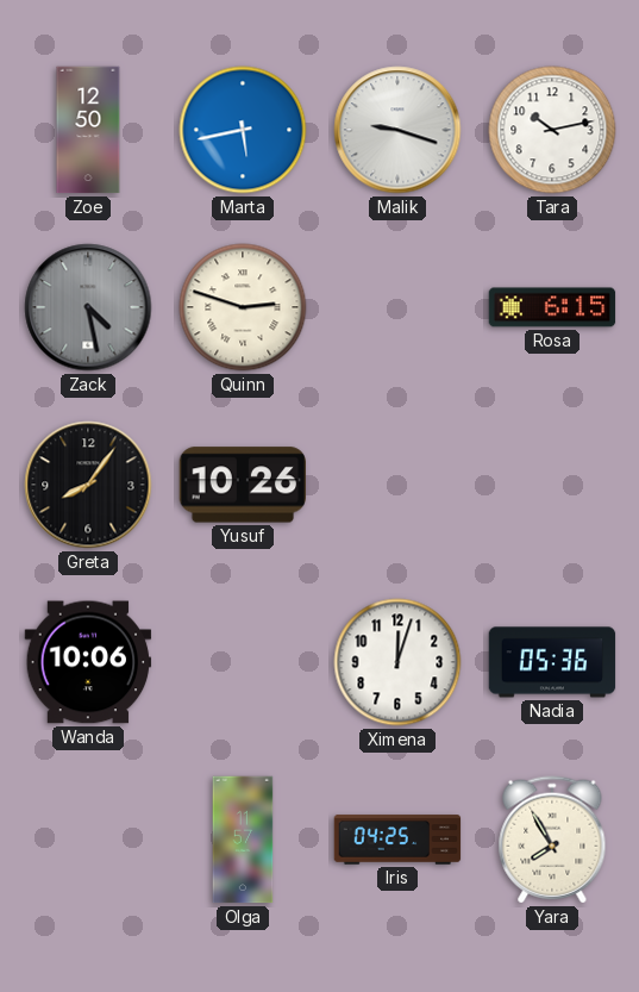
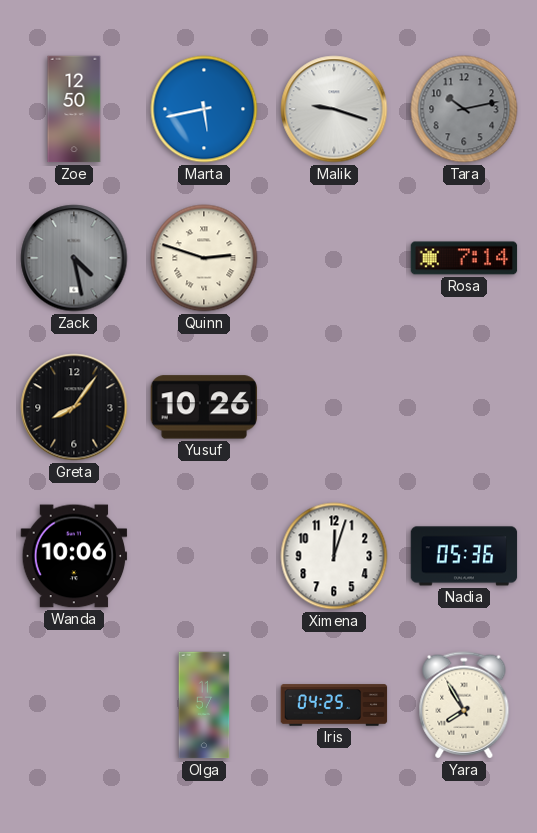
Tara dial: white -> grey
Rosa: 6:15 -> 7:14
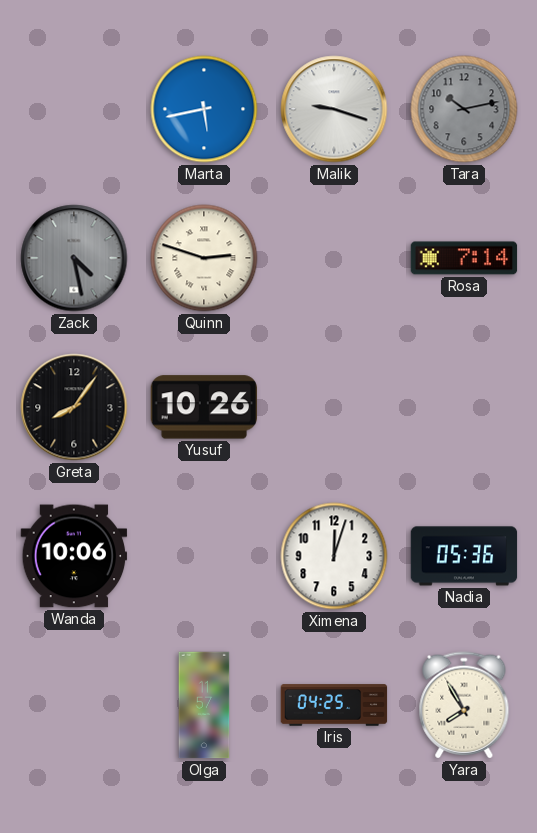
Zoe: 12:50 -> none
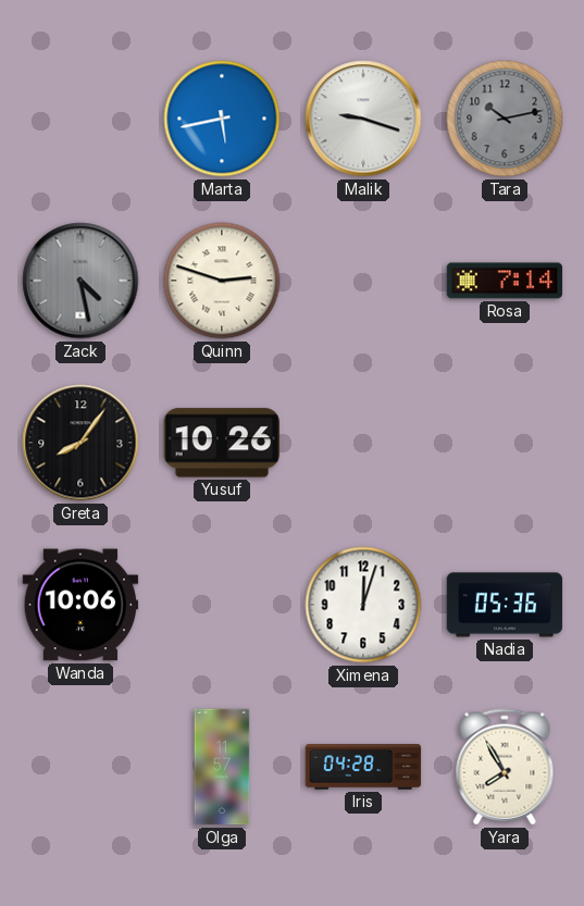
Iris: 04:25 -> 04:28
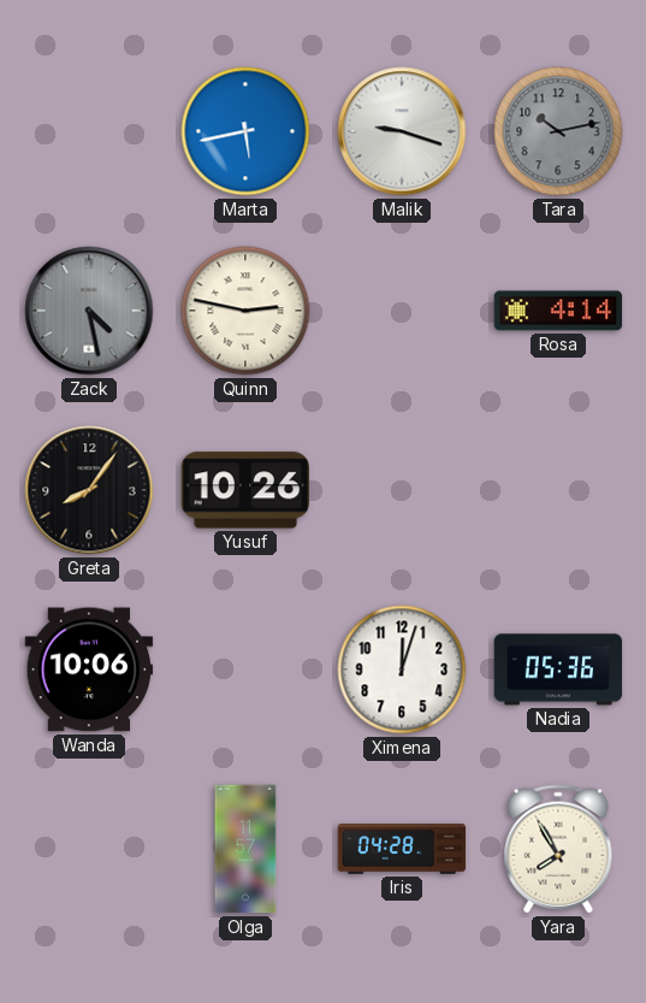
Quinn: 2:48 -> 2:47
Rosa: 7:14 -> 4:14
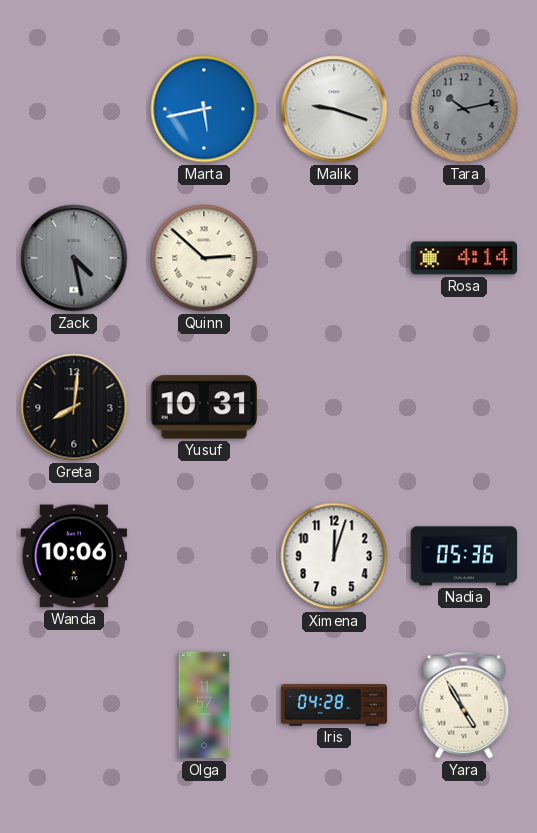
Quinn: 2:47 -> 2:52
Greta: 8:06 -> 8:01
Yusuf: 10:26 -> 10:31
Yara: 7:55 -> 4:55
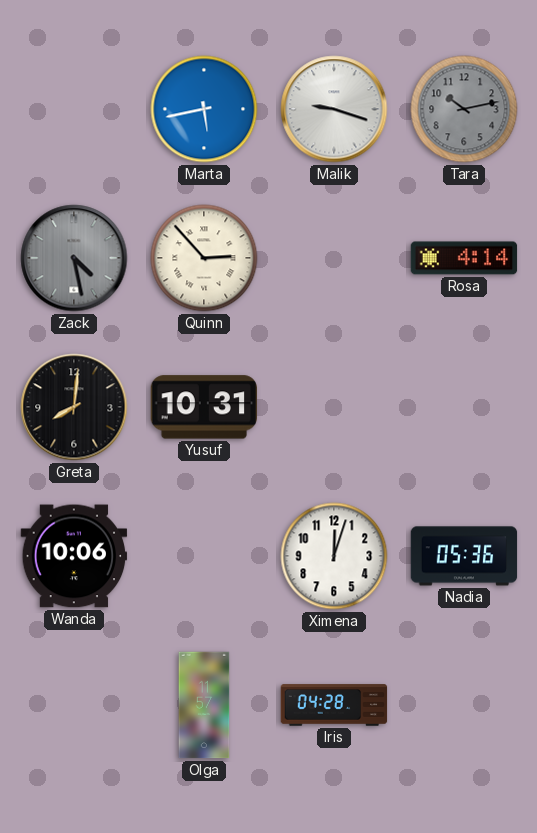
Quinn: 2:52 -> 2:53
Yara: 4:55 -> none
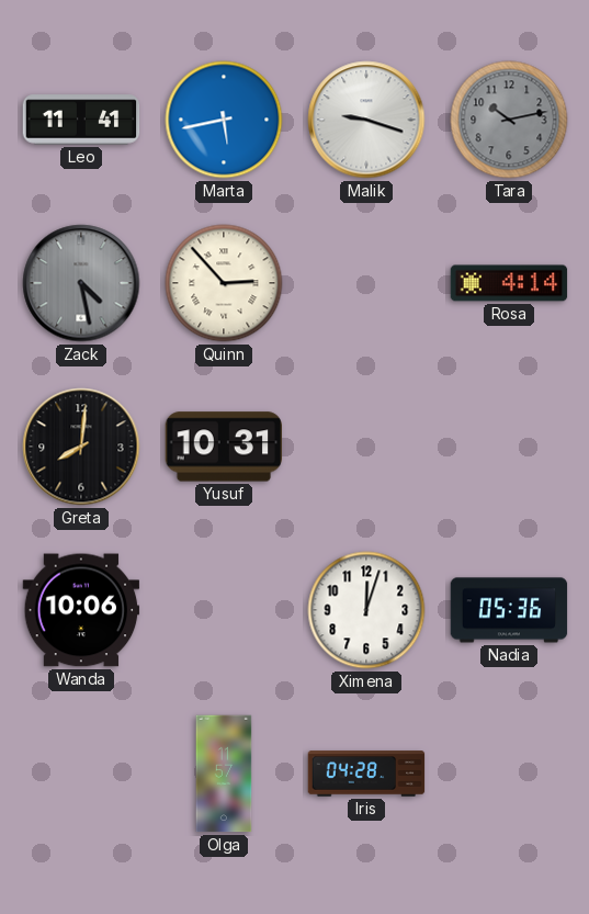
Leo: none -> 11:41
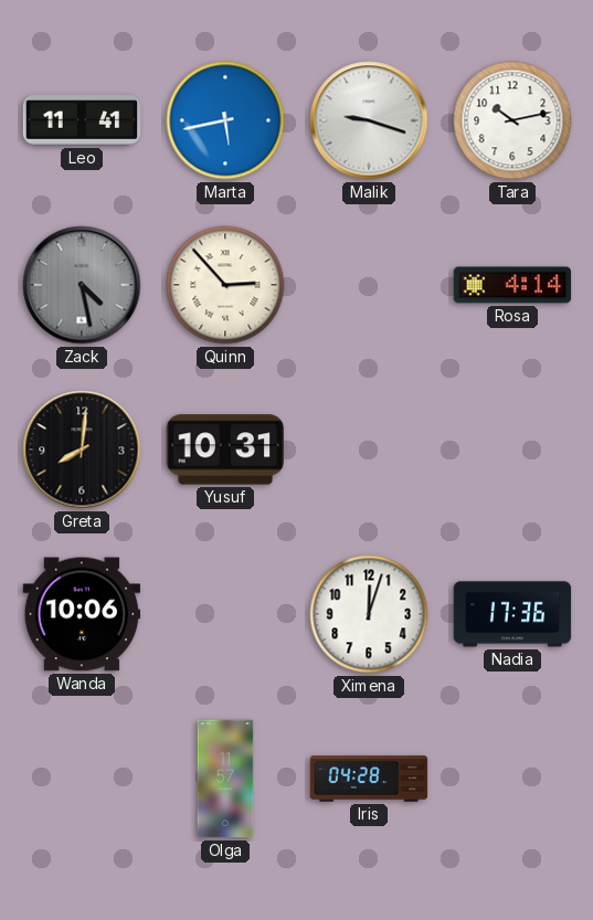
Tara dial: grey -> white
Nadia: 05:36 -> 17:36
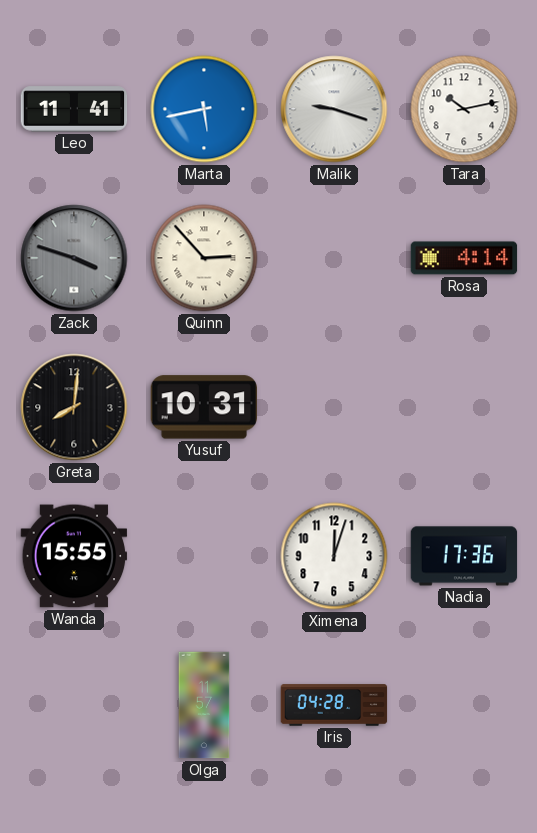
Zack: 4:28 -> 3:48
Wanda: 10:06 -> 15:55
